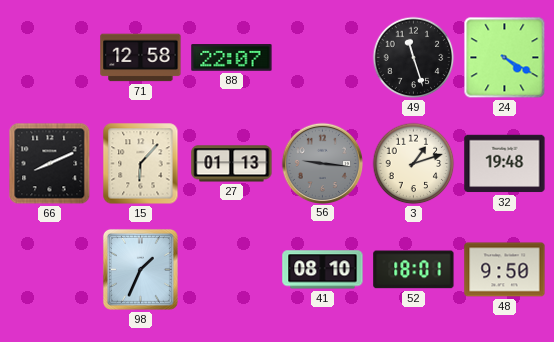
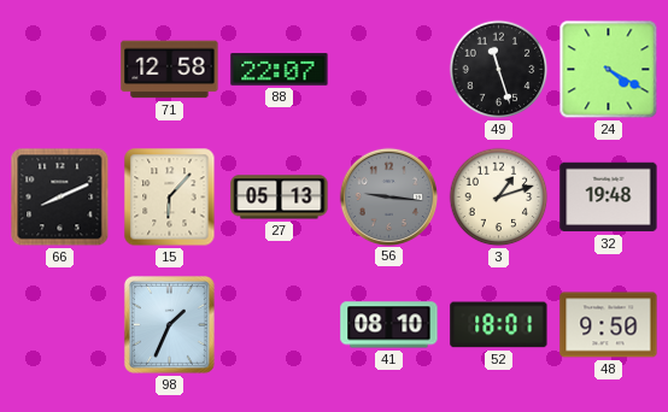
27: 01:13 -> 05:13
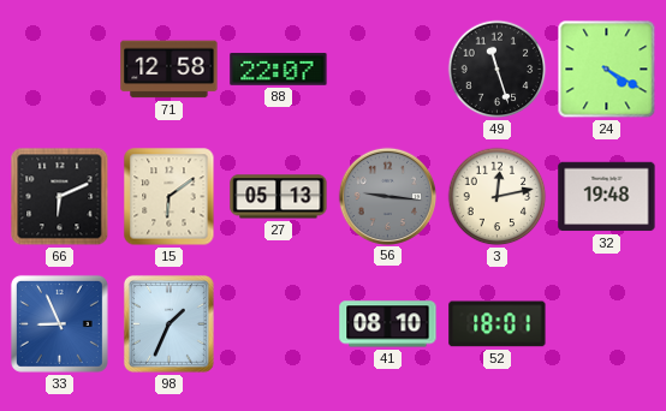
66: 8:11 -> 6:11
15: 6:07 -> 6:09
3: 1:12 -> 12:13
33: none -> 8:56
48: 9:50 -> none
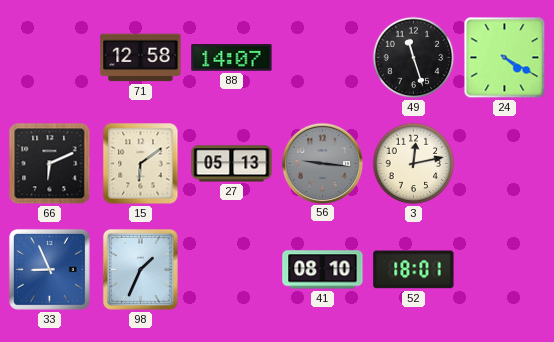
88: 22:07 -> 14:07
32: 19:48 -> none
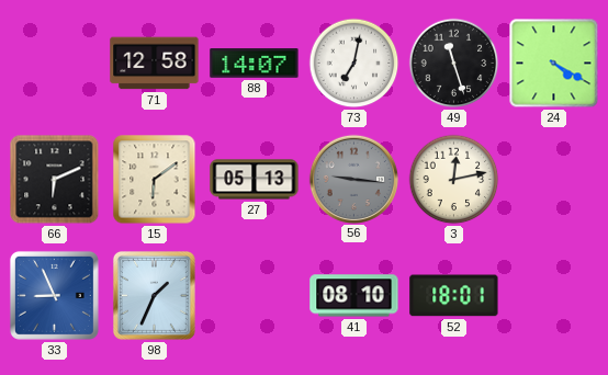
73: none -> 7:02
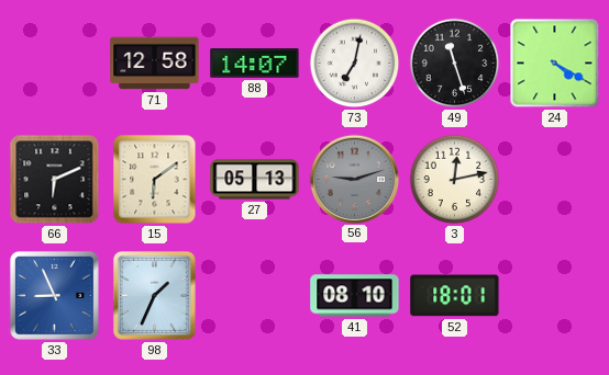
56: 9:16 -> 9:12
